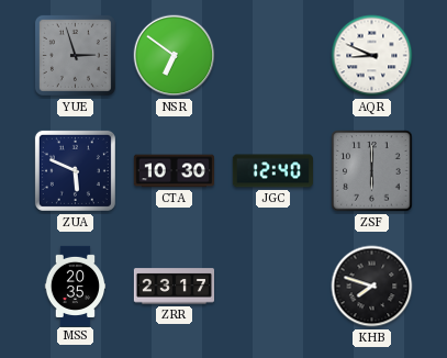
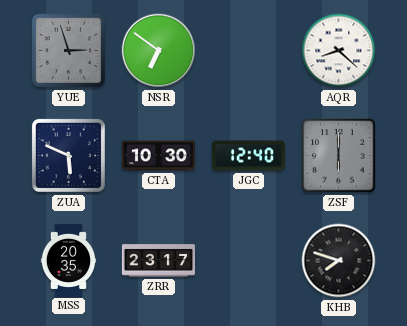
AQR: 8:49 -> 8:22
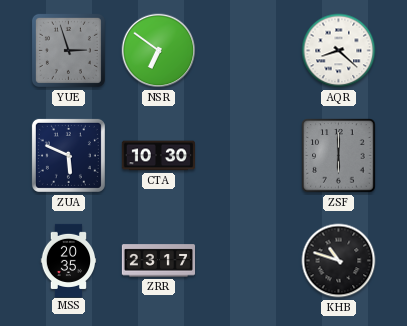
JGC: 12:40 -> none
KHB: 7:48 -> 10:48
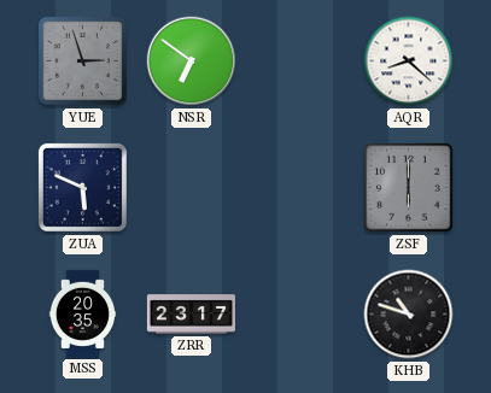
CTA: 10:30 -> none
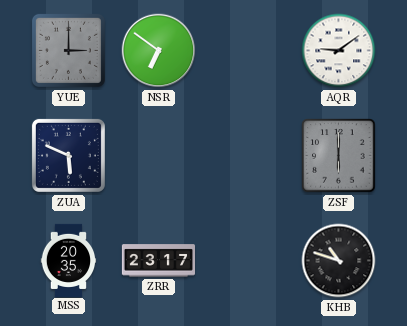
YUE: 2:57 -> 3:00
AQR: 8:22 -> 9:09
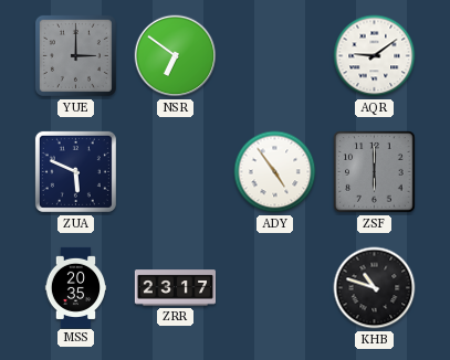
ADY: none -> 4:54
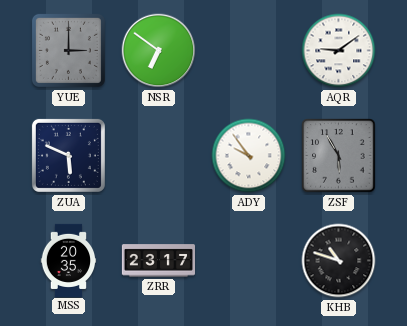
ADY: 4:54 -> 9:54
ZSF: 6:00 -> 5:55
